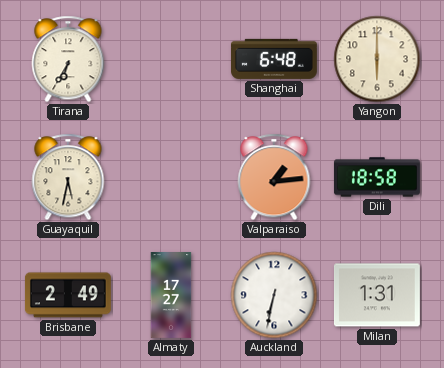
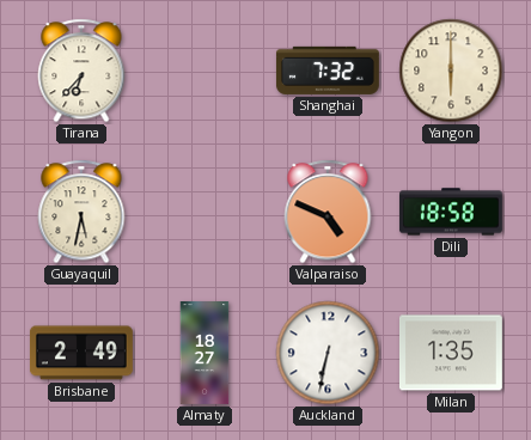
Tirana: 6:35 -> 6:37
Shanghai: 6:48 -> 7:32
Valparaiso: 1:14 -> 4:49
Almaty: 17:27 -> 18:27
Milan: 1:31 -> 1:35
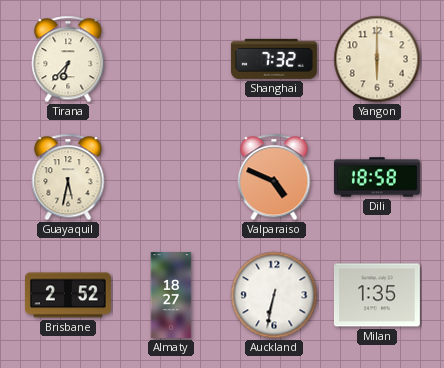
Brisbane: 2:49 -> 2:52
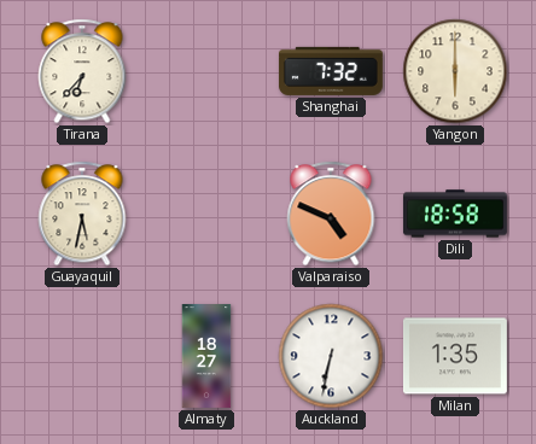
Brisbane: 2:52 -> none
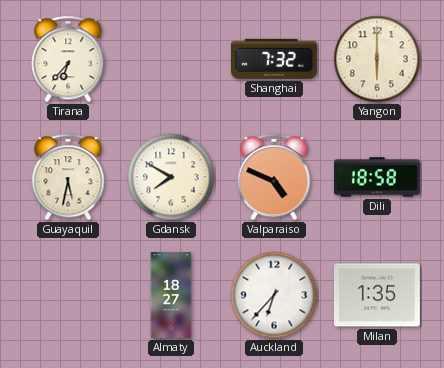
Gdansk: none -> 7:50
Auckland: 6:32 -> 6:37
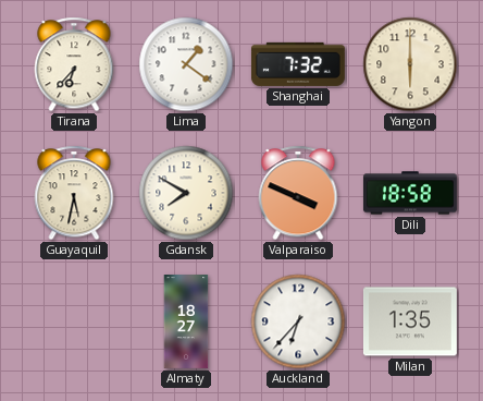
Lima: none -> 1:21
Valparaiso: 4:49 -> 3:49
